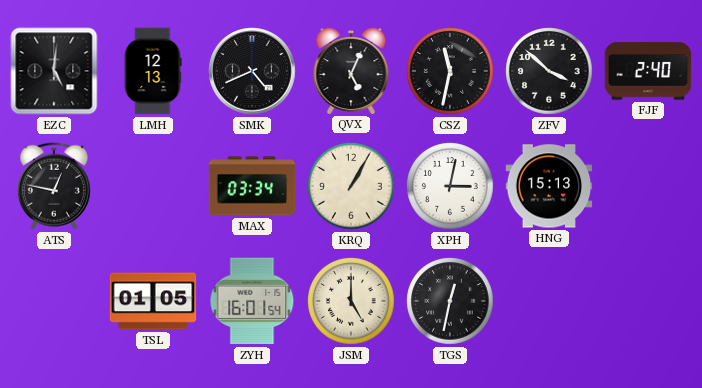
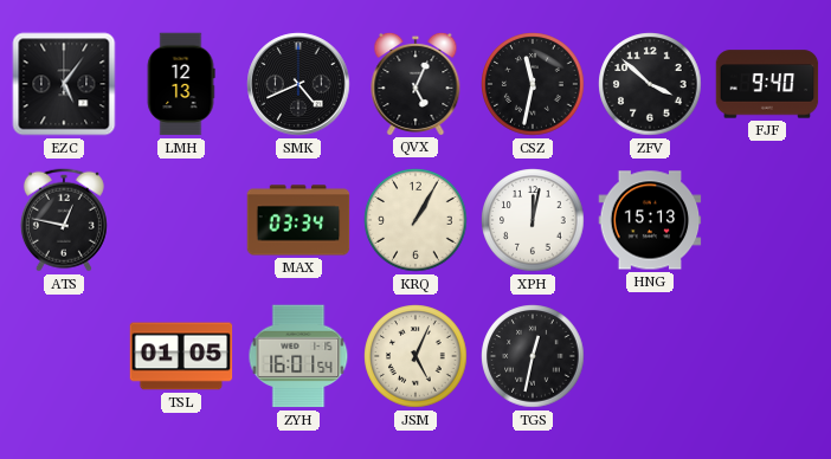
EZC: 5:01 -> 5:06
FJF: 2:40 -> 9:40
XPH: 3:02 -> 12:02
JSM: 5:00 -> 5:04
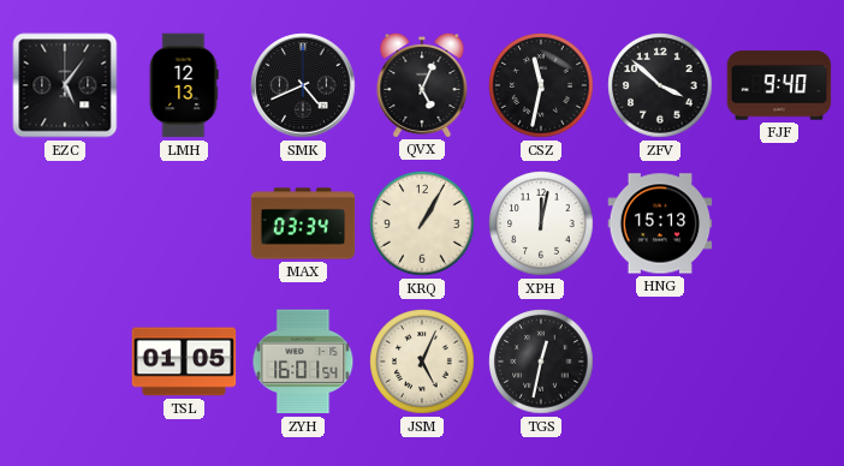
ATS: 12:47 -> none
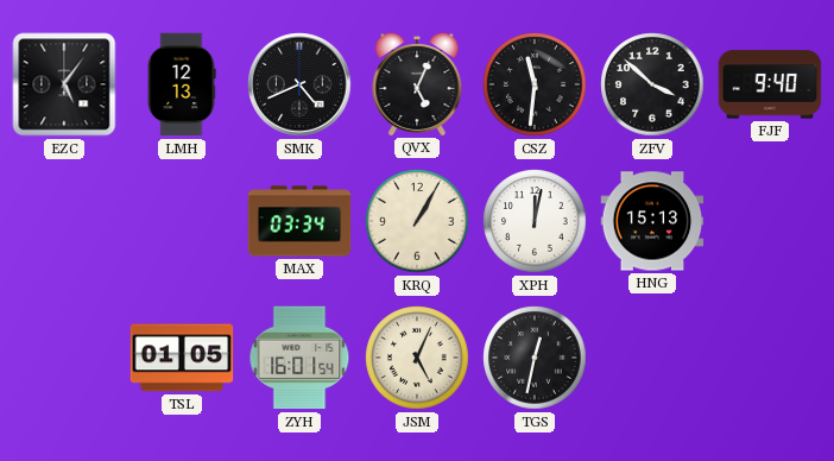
CSZ: 11:32 -> 11:31
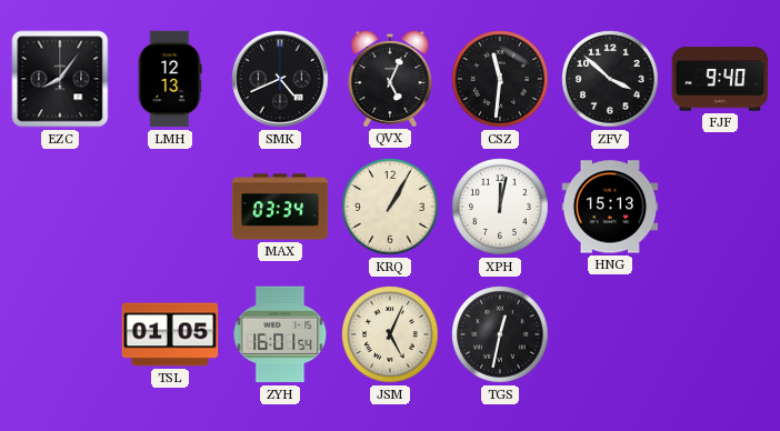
EZC: 5:06 -> 8:06
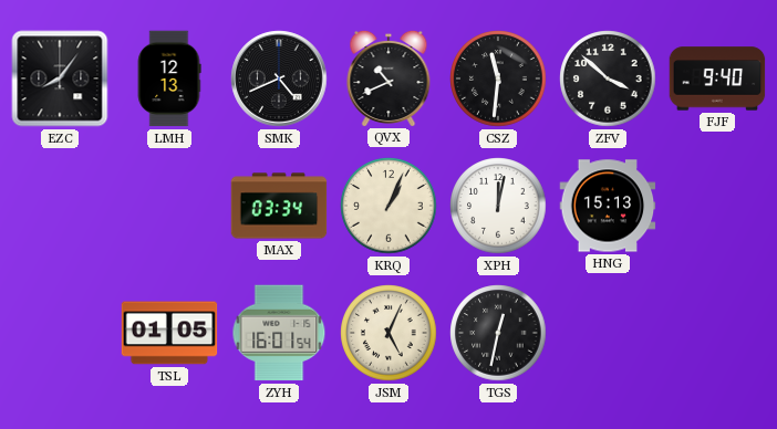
QVX: 5:04 -> 10:41
KRQ: 1:05 -> 1:04
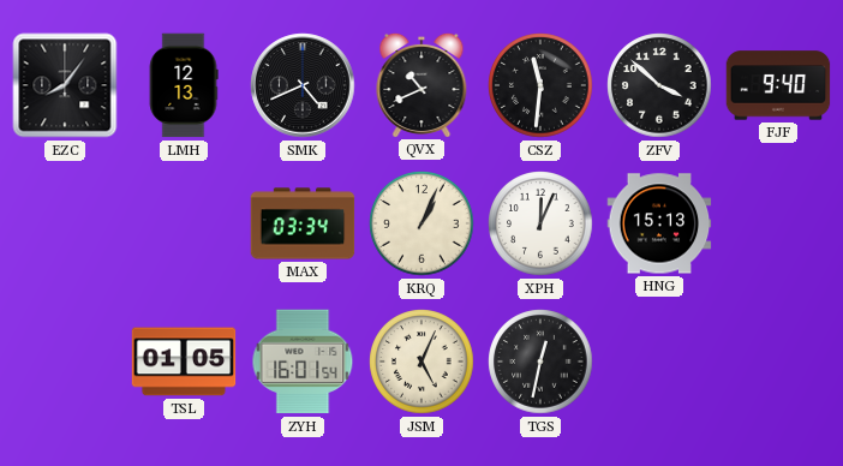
XPH: 12:02 -> 12:04
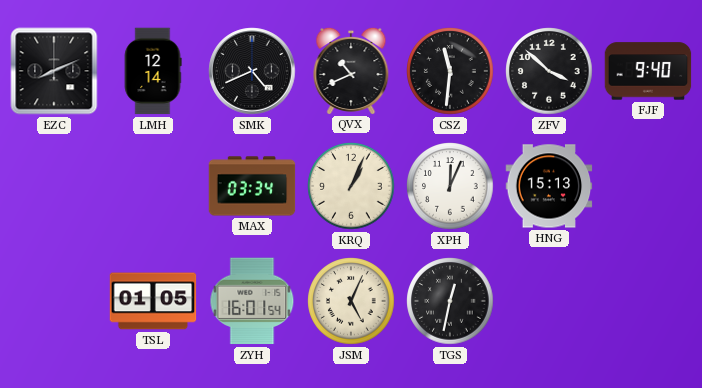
EZC: 8:06 -> 8:11
LMH: 12:13 -> 12:14
